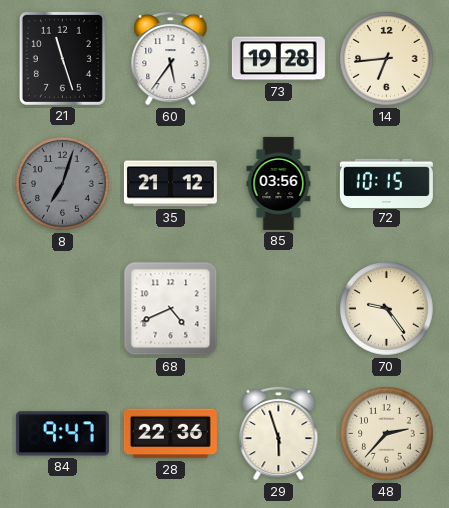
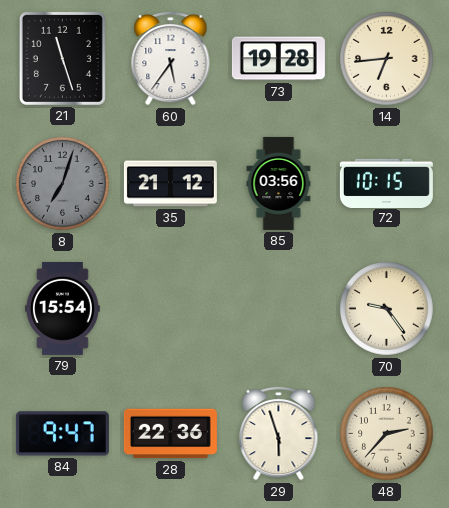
79: none -> 15:54
68: 4:41 -> none
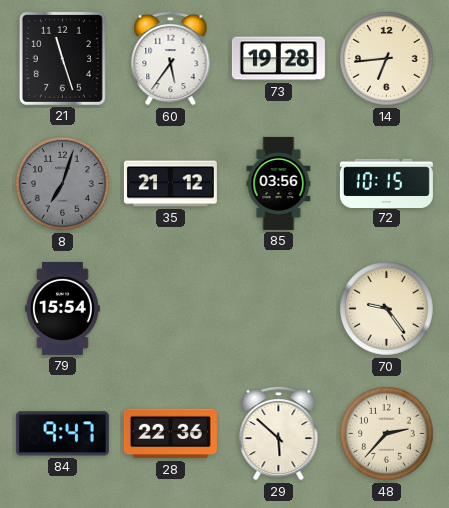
29: 5:57 -> 5:52
